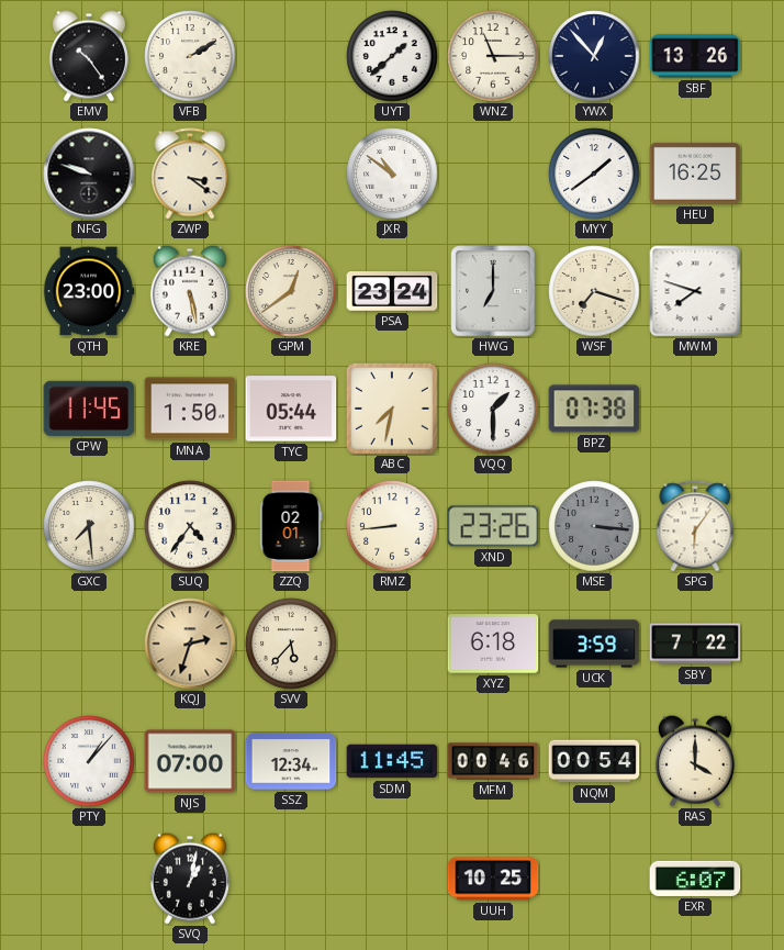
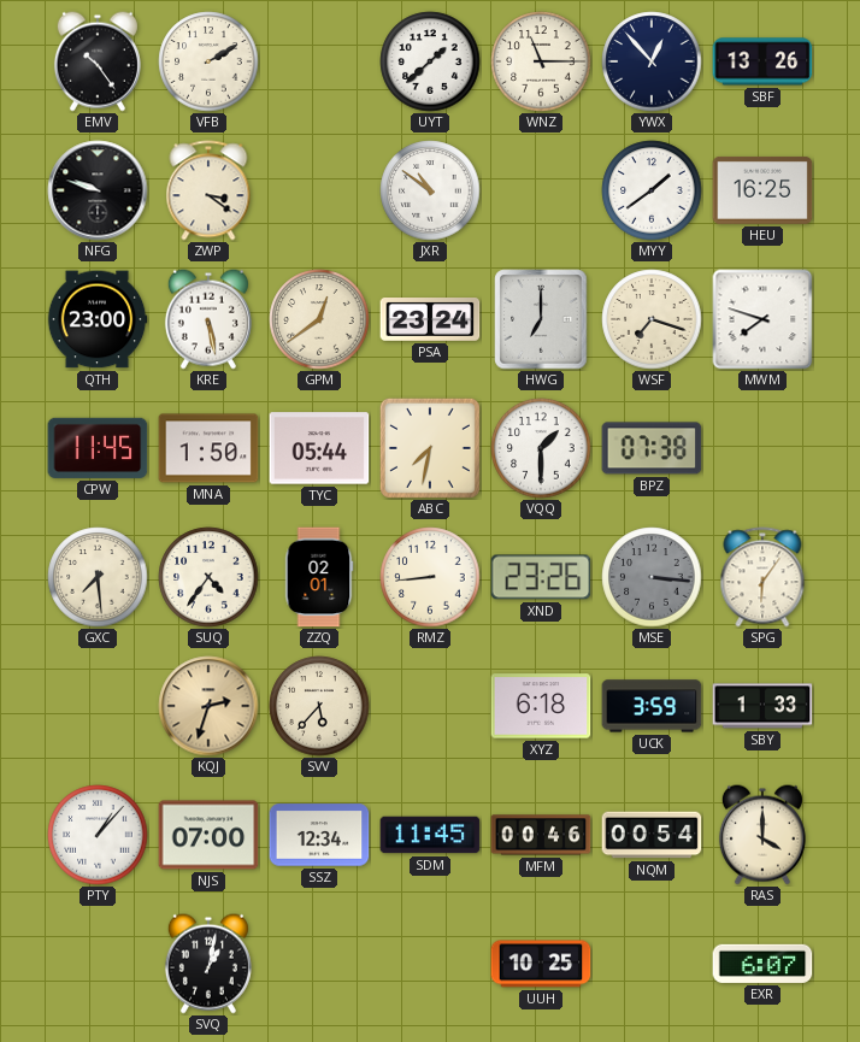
SBY: 7:22 -> 1:33
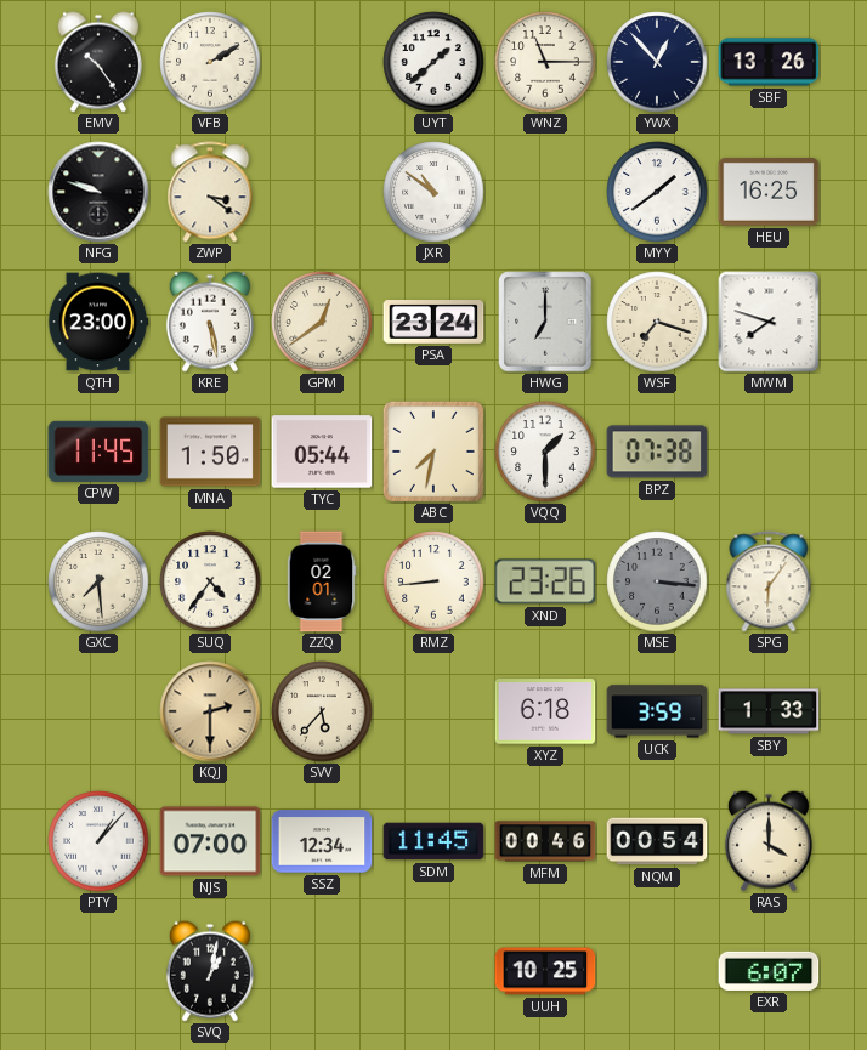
KQJ: 2:33 -> 2:30
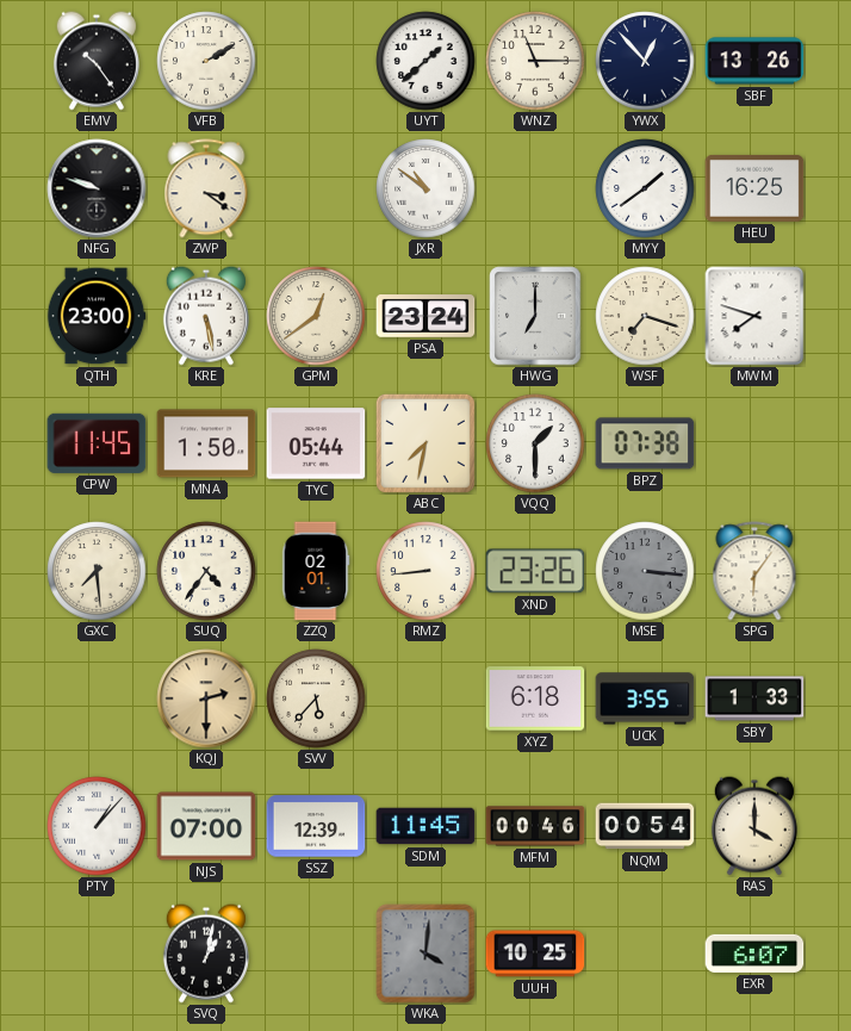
UCK: 3:59 -> 3:55
SSZ: 12:34 -> 12:39
WKA: none -> 4:01
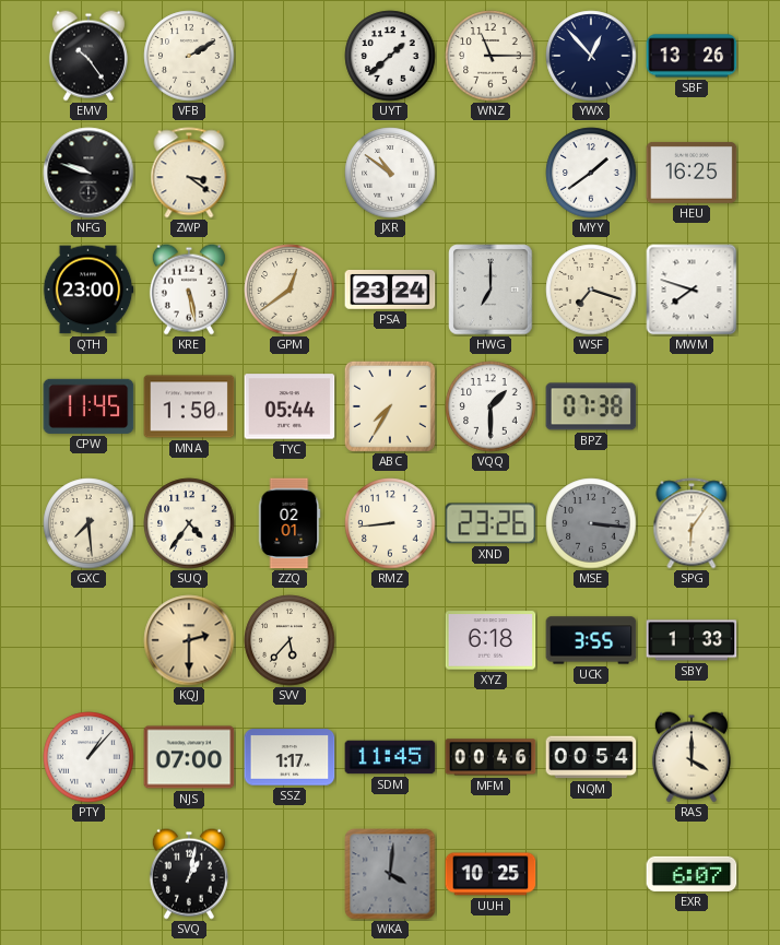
ABC: 7:32 -> 7:35
SSZ: 12:39 -> 1:17
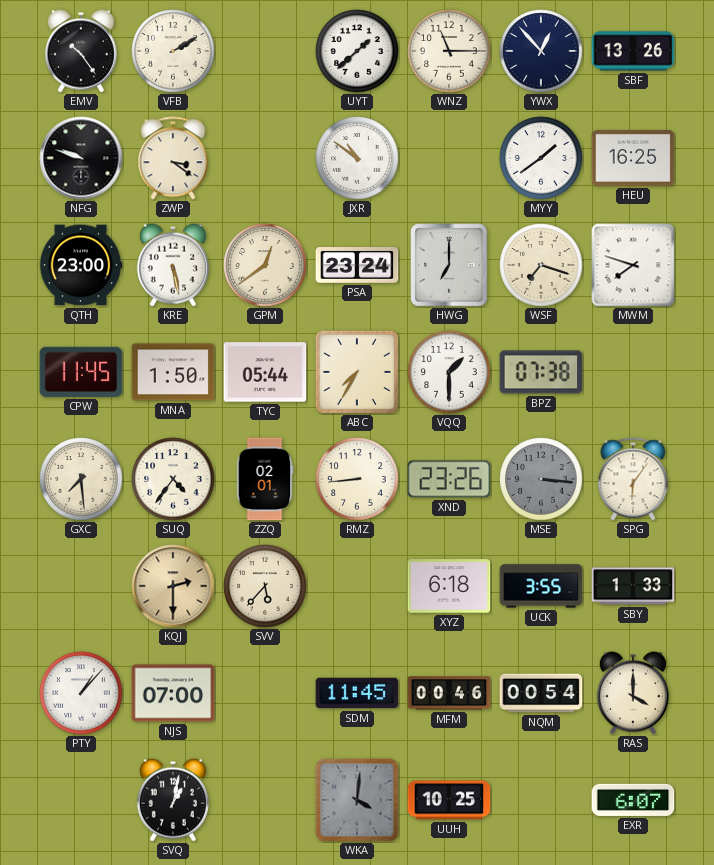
SSZ: 1:17 -> none
